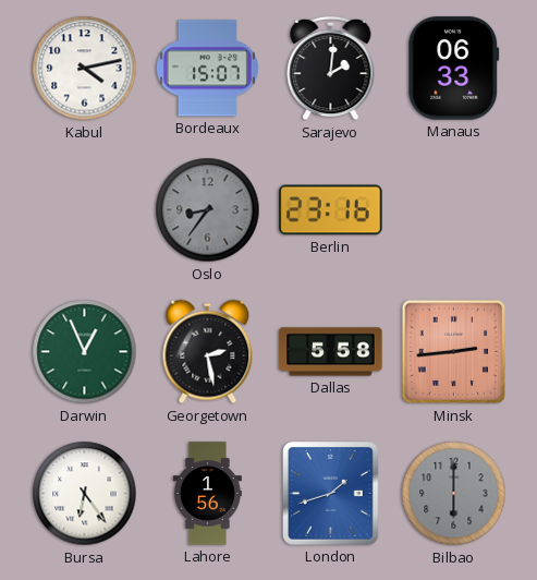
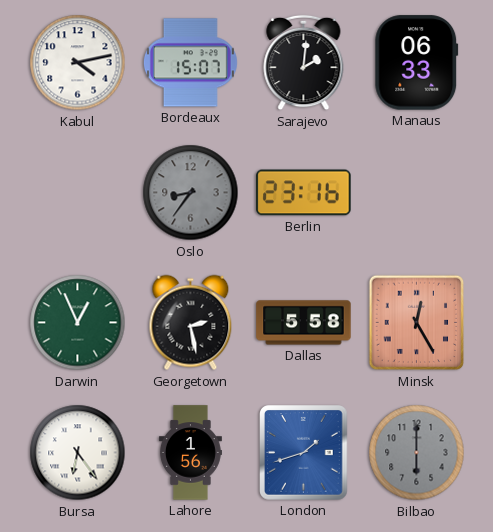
Minsk: 2:44 -> 12:25
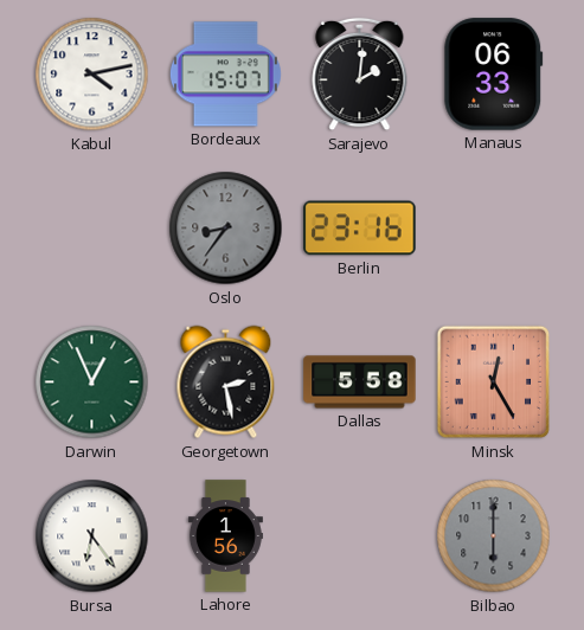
London: 1:42 -> none
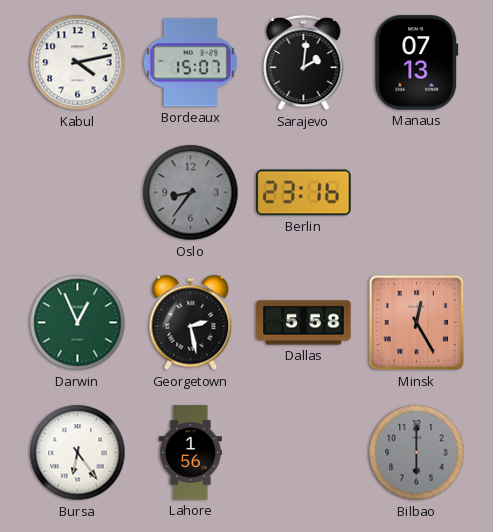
Manaus: 06:33 -> 07:13
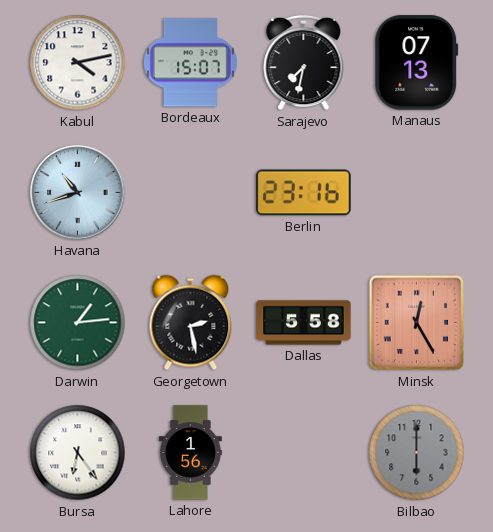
Sarajevo: 2:01 -> 7:32
Havana: none -> 10:42
Oslo: 8:36 -> none
Darwin: 12:56 -> 1:14
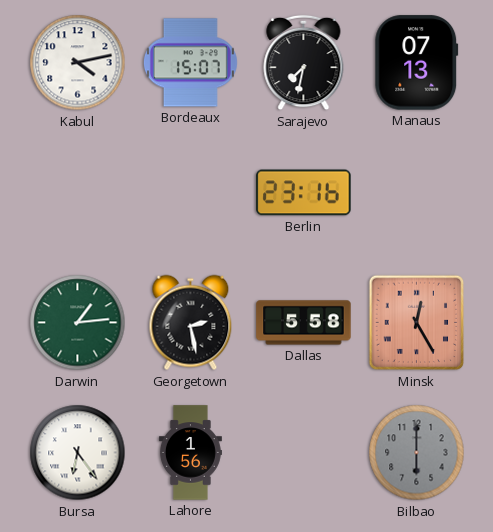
Havana: 10:42 -> none
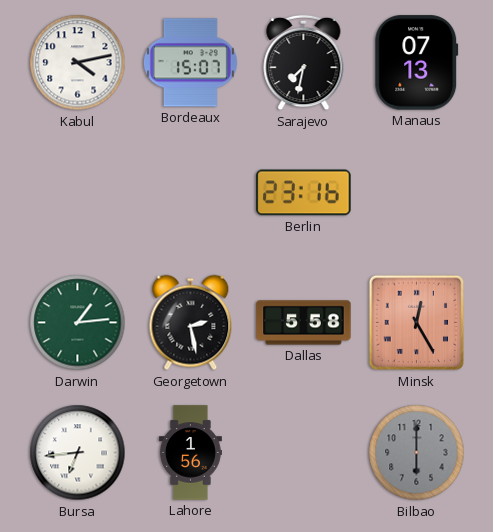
Bursa: 6:24 -> 6:44
